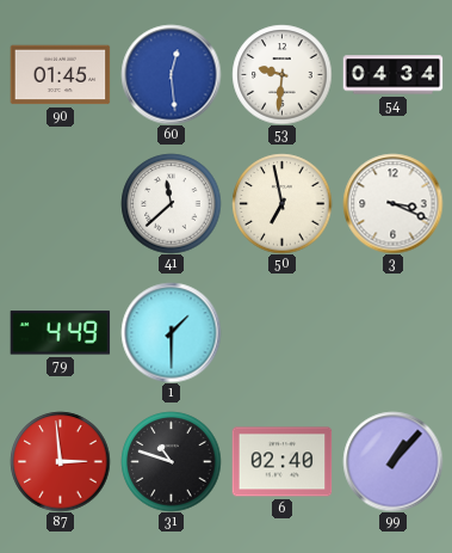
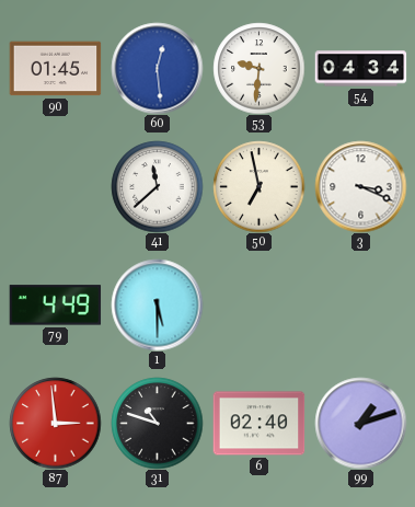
1: 1:30 -> 5:30
99: 1:07 -> 1:12
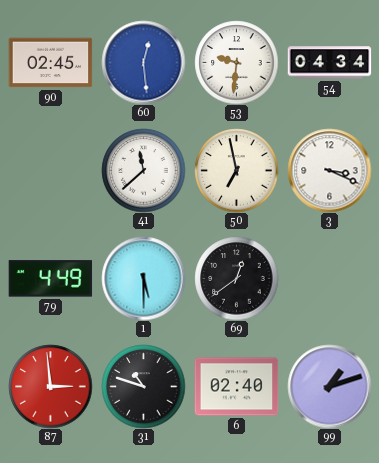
90: 01:45 -> 02:45
69: none -> 12:39
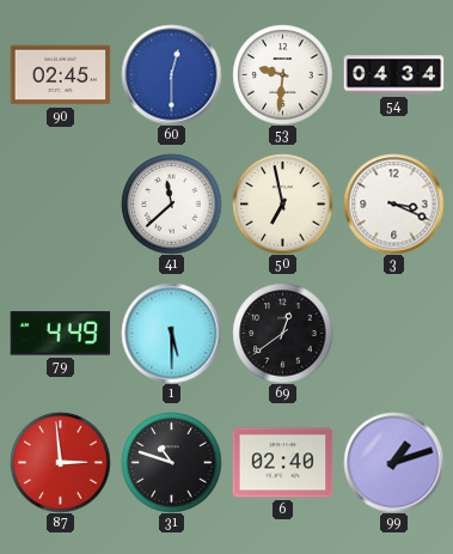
60: 12:29 -> 12:30
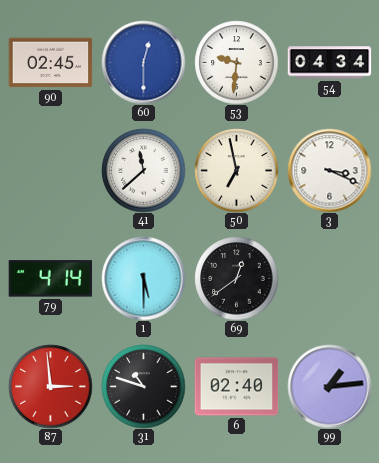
79: 4:49 -> 4:14
99: 1:12 -> 1:14
